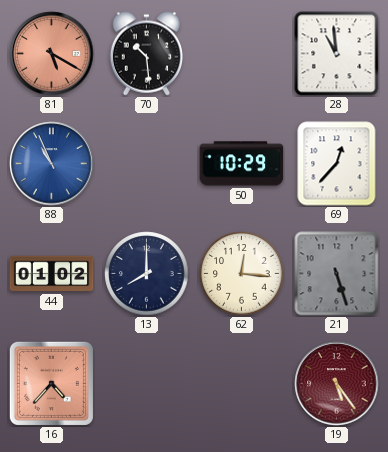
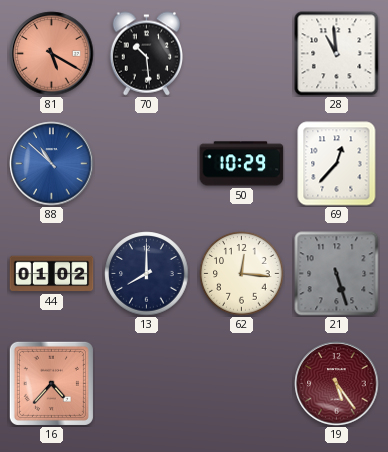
88: 10:56 -> 10:52
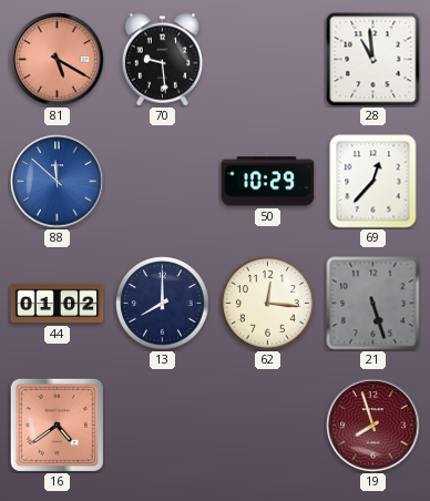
70: 10:29 -> 9:29
88: 10:52 -> 11:52
16: 4:37 -> 4:39
19: 5:24 -> 7:57
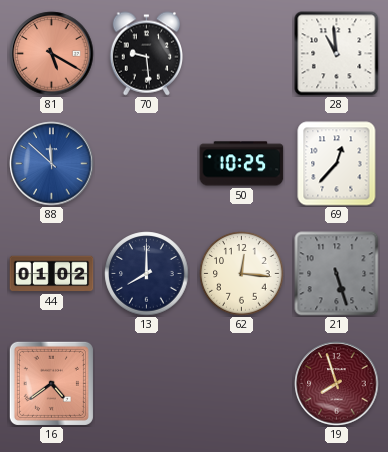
50: 10:29 -> 10:25
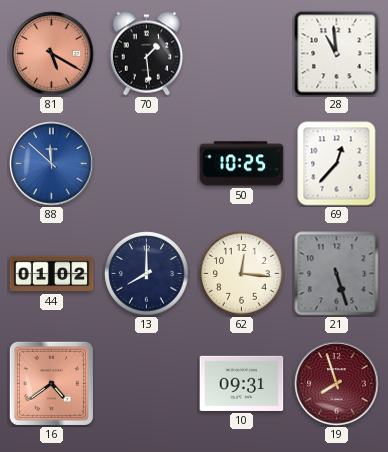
70: 9:29 -> 1:29
10: none -> 09:31
